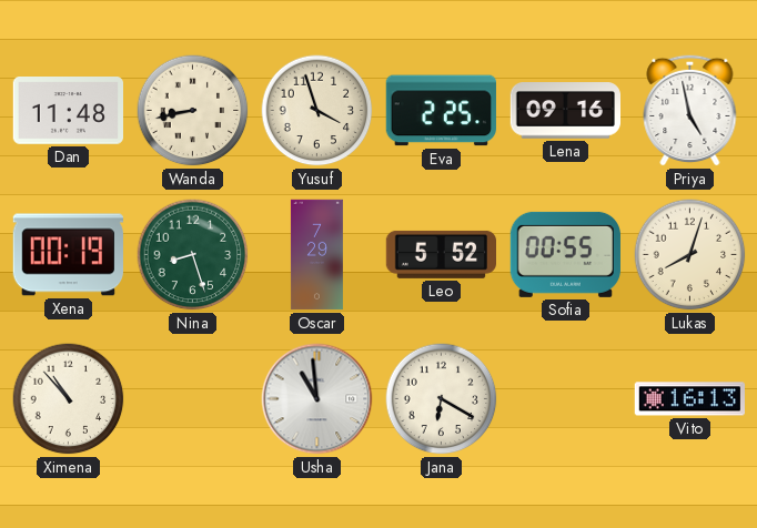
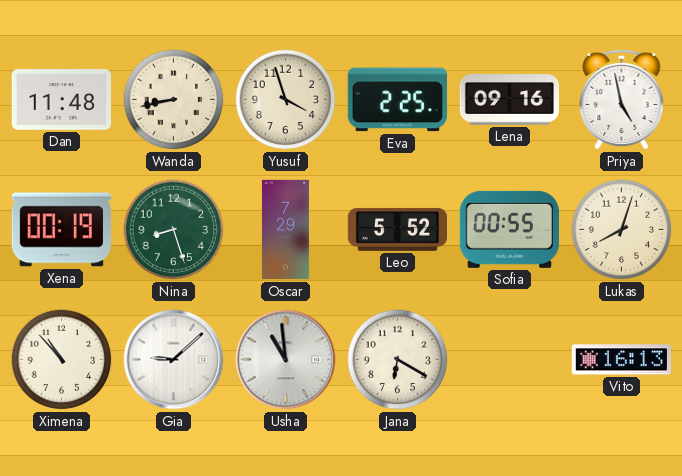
Gia: none -> 9:08
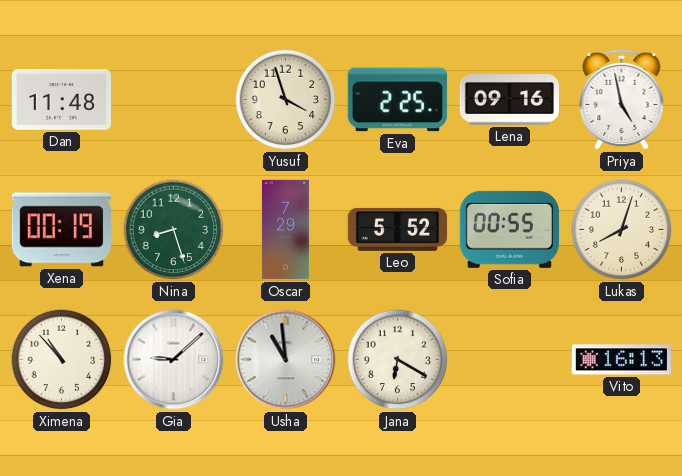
Wanda: 8:43 -> none
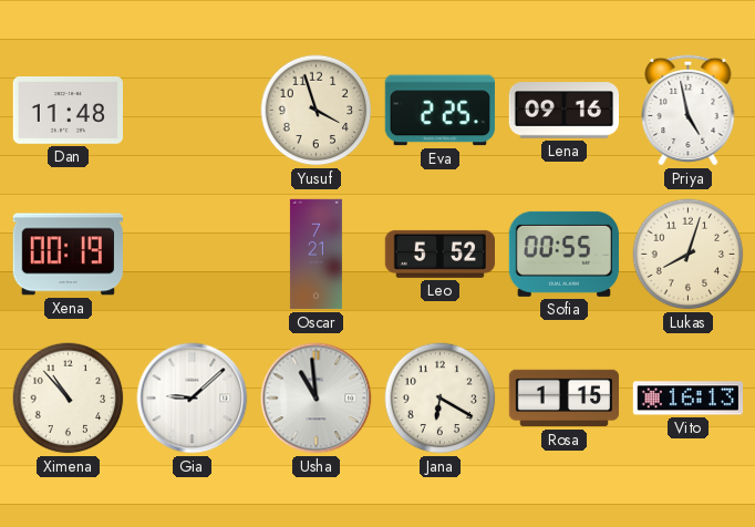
Nina: 8:27 -> none
Oscar: 7:29 -> 7:21
Rosa: none -> 1:15
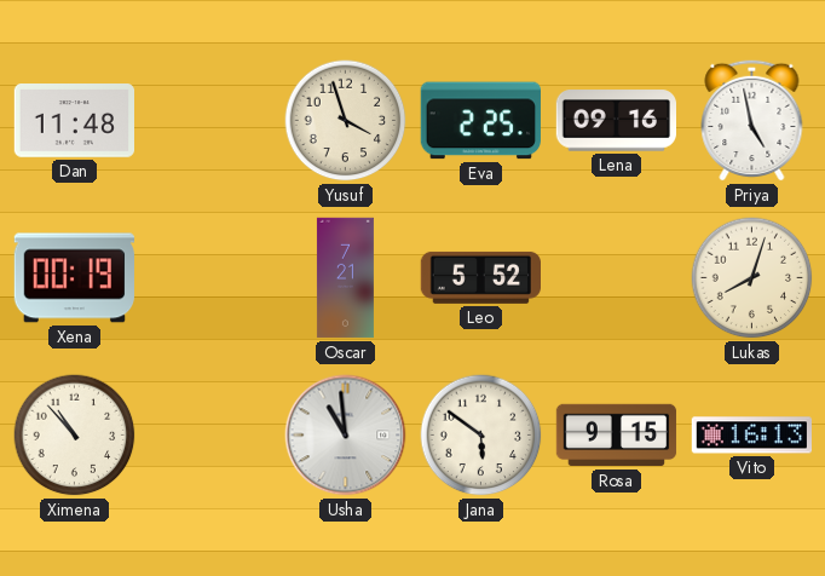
Sofia: 00:55 -> none
Gia: 9:08 -> none
Jana: 6:20 -> 5:51
Rosa: 1:15 -> 9:15
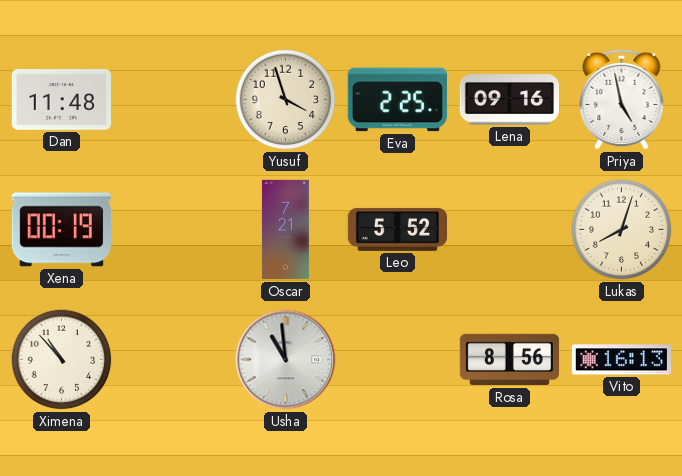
Jana: 5:51 -> none
Rosa: 9:15 -> 8:56
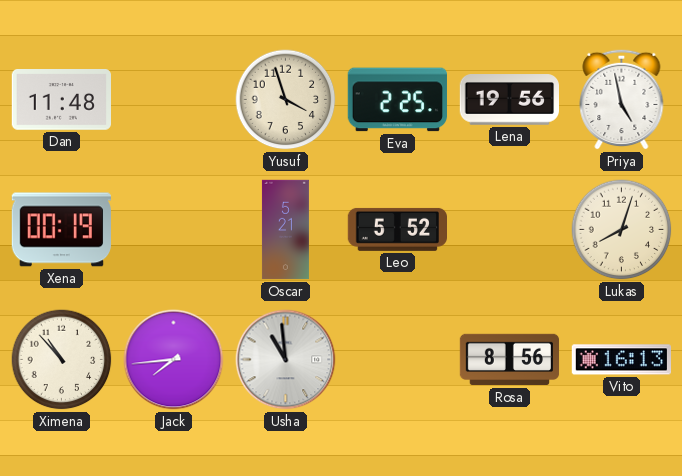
Lena: 09:16 -> 19:56
Oscar: 7:21 -> 5:21
Jack: none -> 7:44
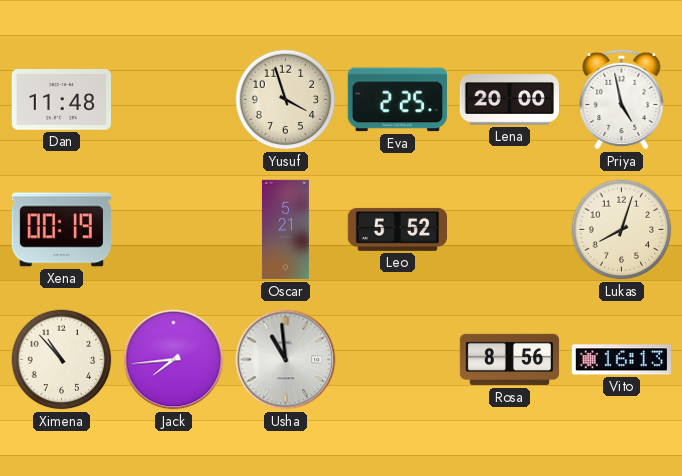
Lena: 19:56 -> 20:00
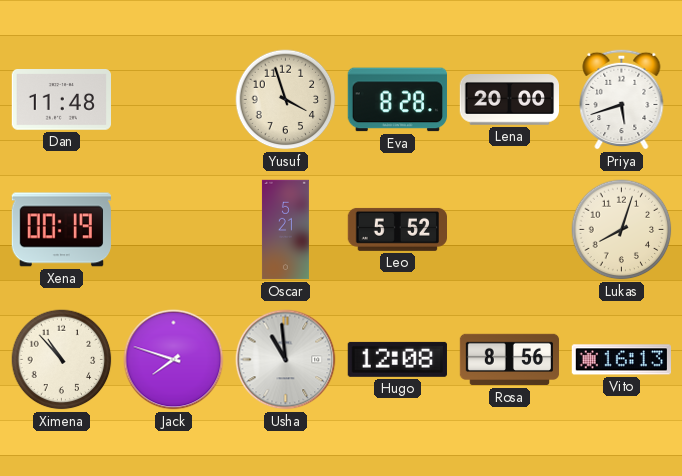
Eva: 2:25 -> 8:28
Priya: 4:58 -> 5:42
Jack: 7:44 -> 7:48
Hugo: none -> 12:08
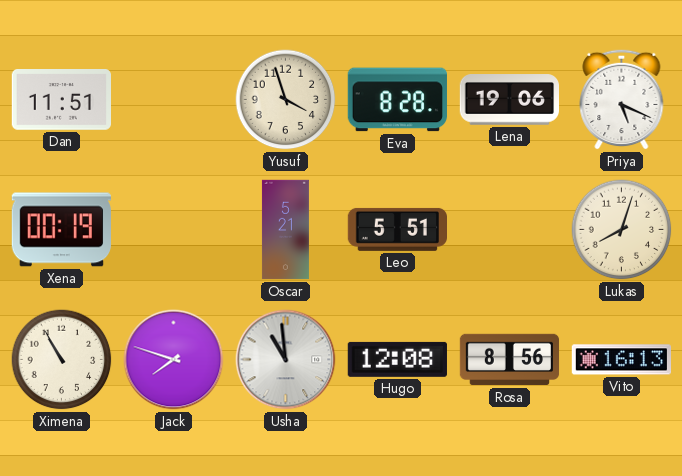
Dan: 11:48 -> 11:51
Lena: 20:00 -> 19:06
Priya: 5:42 -> 5:19
Leo: 5:52 -> 5:51
Ximena: 10:53 -> 10:55
